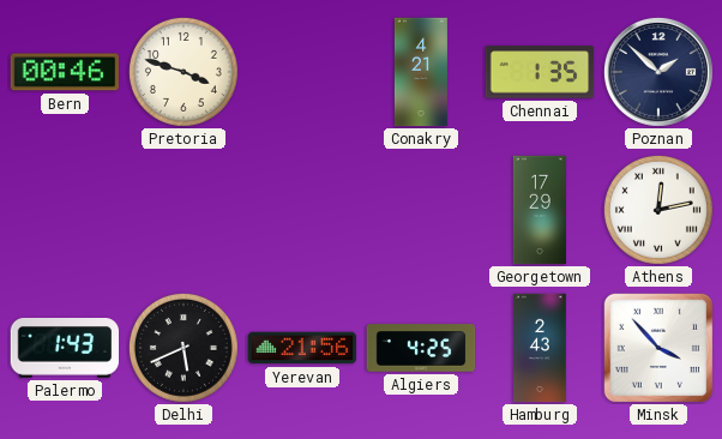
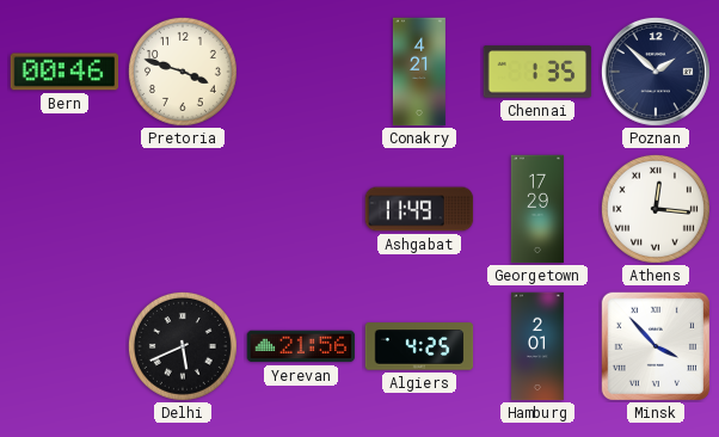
Ashgabat: none -> 11:49
Athens: 12:13 -> 12:16
Palermo: 1:43 -> none
Hamburg: 2:43 -> 2:01
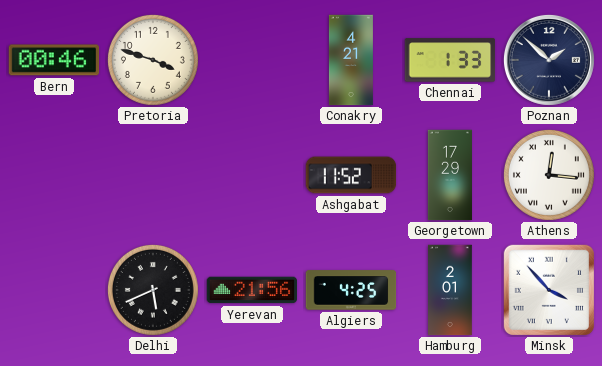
Chennai: 1:35 -> 1:33
Ashgabat: 11:49 -> 11:52
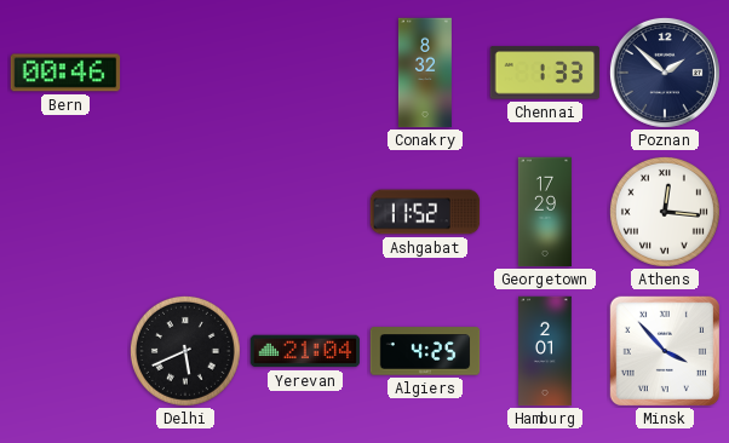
Pretoria: 3:48 -> none
Conakry: 4:21 -> 8:32
Yerevan: 21:56 -> 21:04
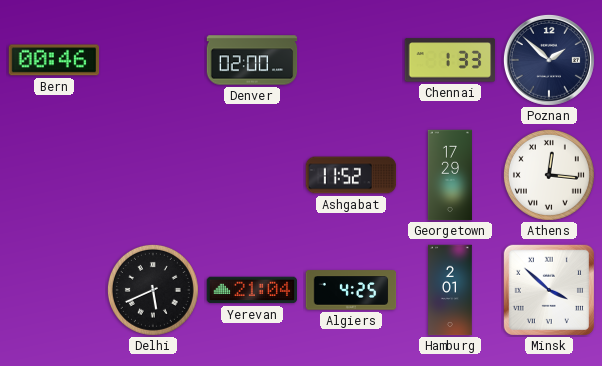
Denver: none -> 02:00
Conakry: 8:32 -> none
Minsk: 3:53 -> 3:52
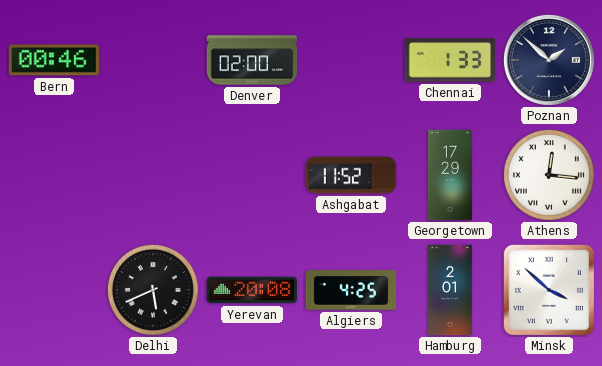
Yerevan: 21:04 -> 20:08
